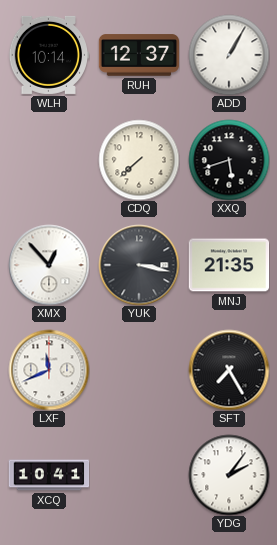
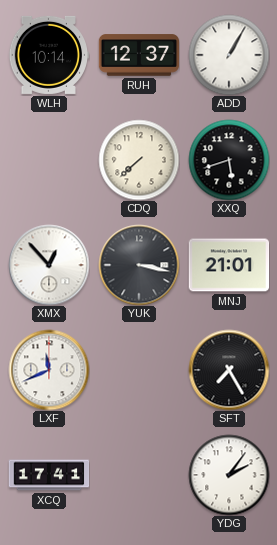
MNJ: 21:35 -> 21:01
XCQ: 10:41 -> 17:41
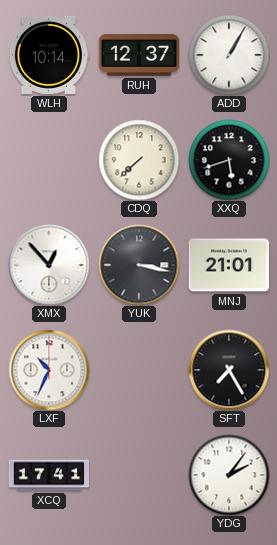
LXF: 11:41 -> 10:34
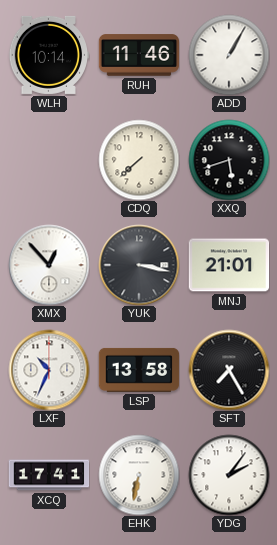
RUH: 12:37 -> 11:46
LSP: none -> 13:58
EHK: none -> 6:32
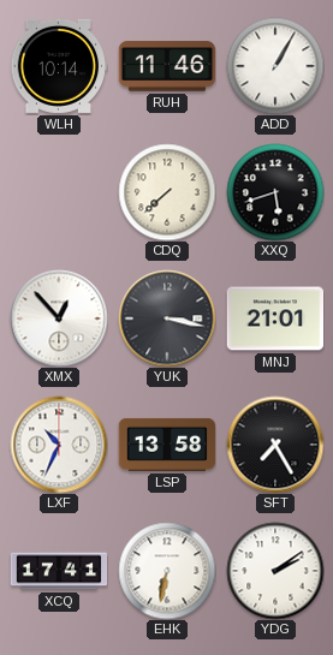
YDG: 2:06 -> 2:09
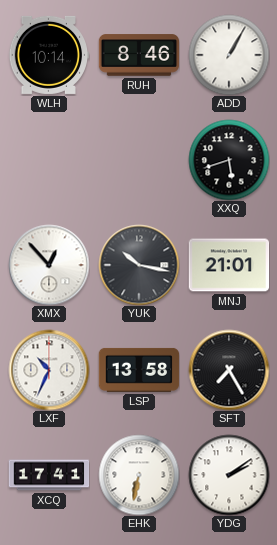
RUH: 11:46 -> 8:46
CDQ: 7:38 -> none
YUK: 3:17 -> 10:17
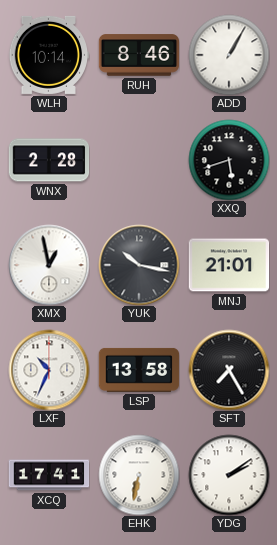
WNX: none -> 2:28
XMX: 12:53 -> 12:58
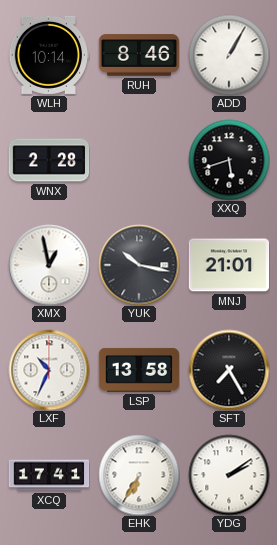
EHK: 6:32 -> 6:35
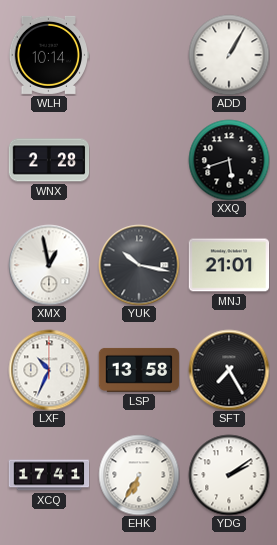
RUH: 8:46 -> none
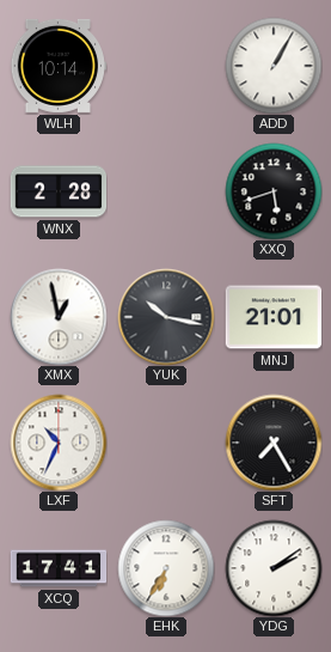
LSP: 13:58 -> none
